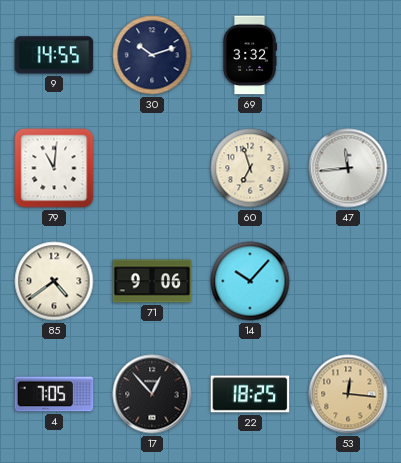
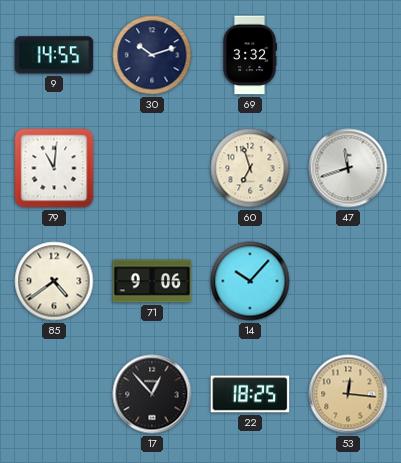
47: 11:44 -> 11:42
4: 7:05 -> none
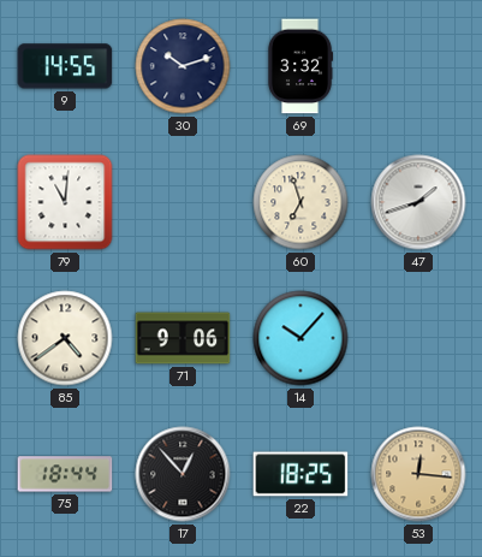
47: 11:42 -> 1:42
75: none -> 18:44
